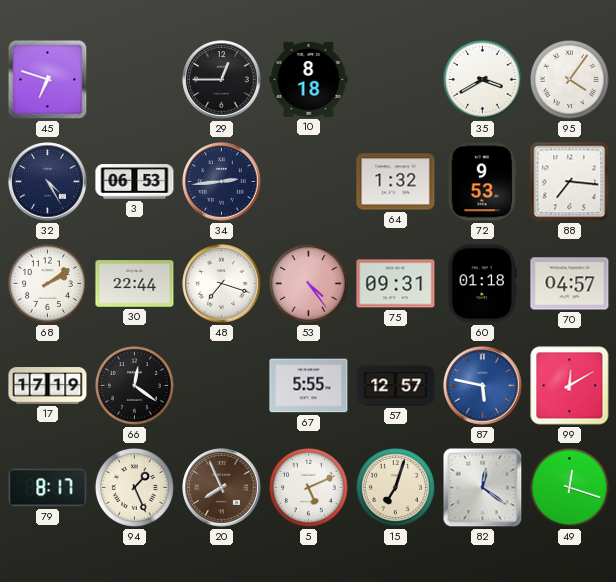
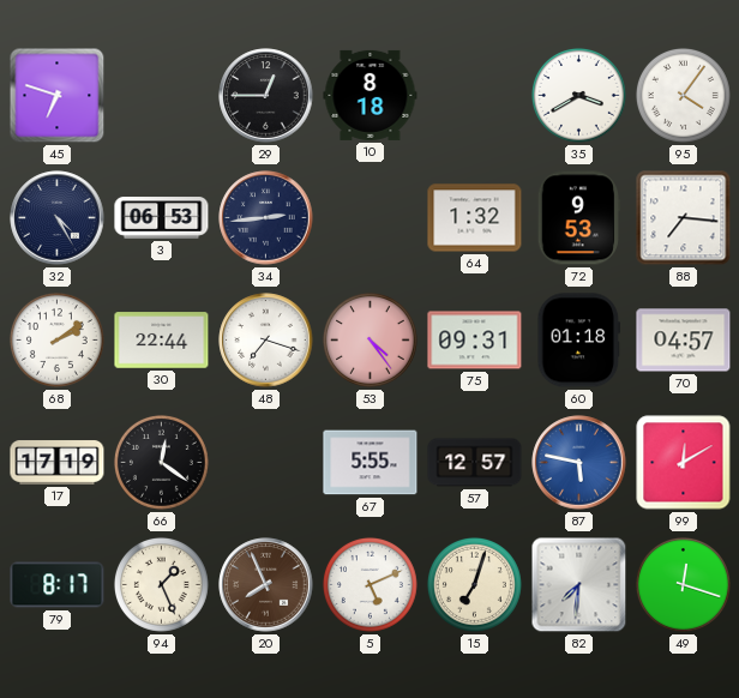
82: 12:21 -> 7:31
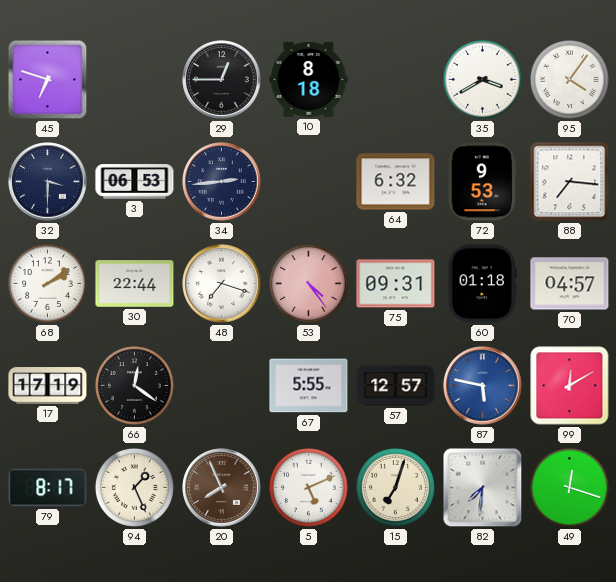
32: 4:25 -> 3:30
64: 1:32 -> 6:32
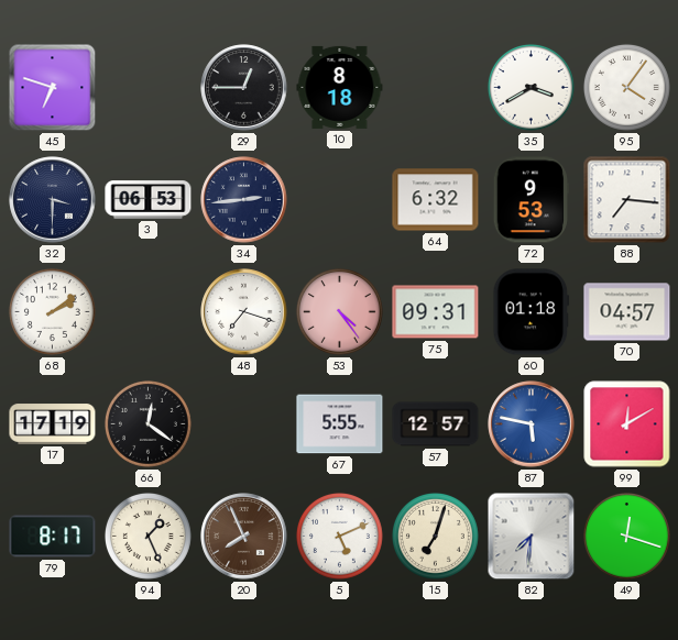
30: 22:44 -> none
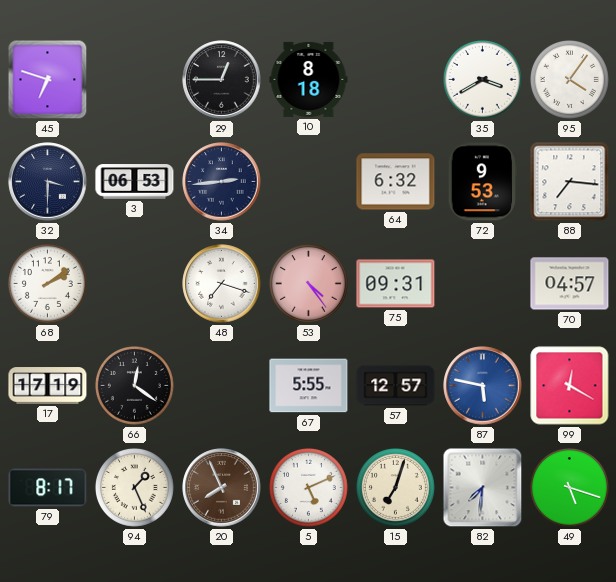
60: 01:18 -> none
99: 12:10 -> 12:20
49: 12:18 -> 5:18
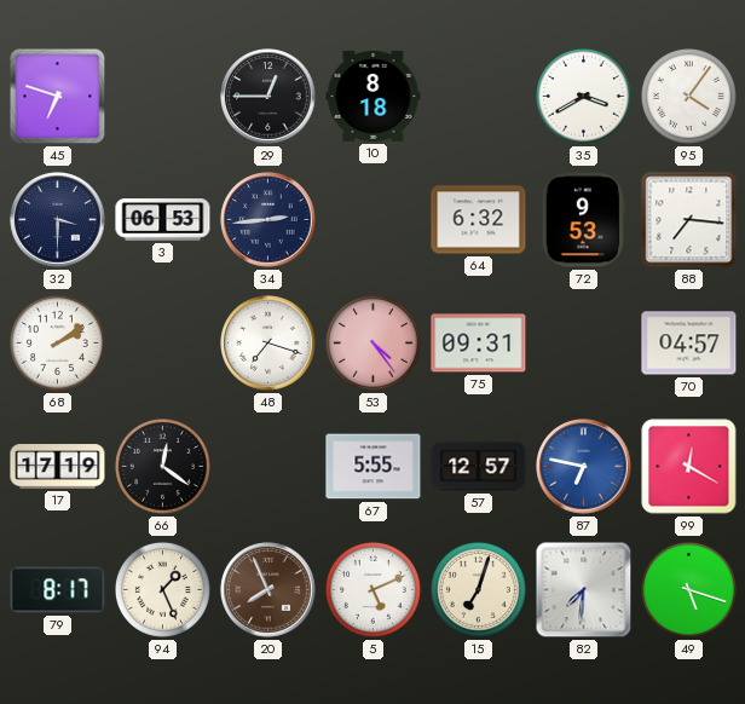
87: 5:47 -> 6:47
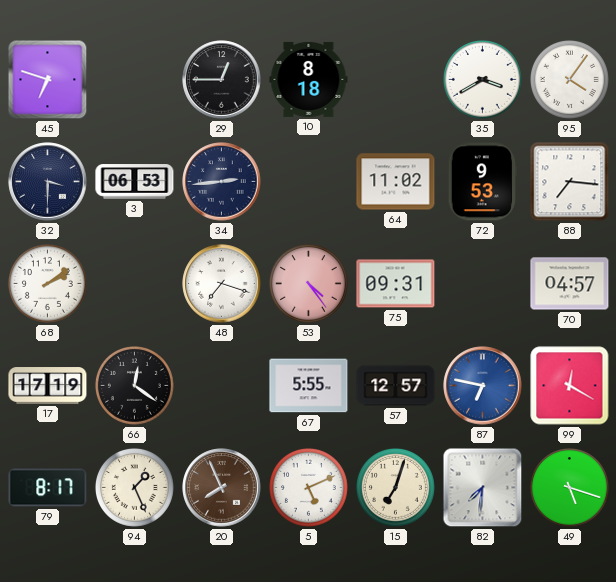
64: 6:32 -> 11:02
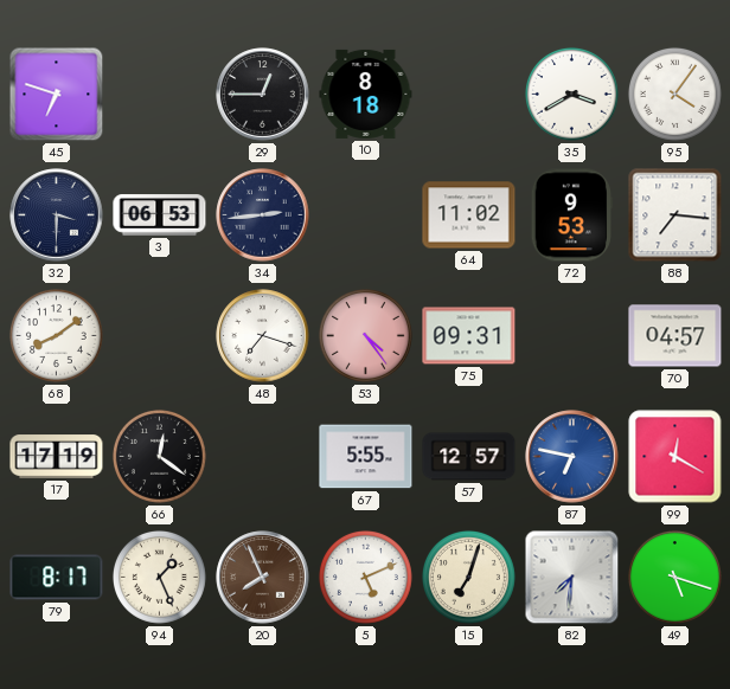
68: 2:09 -> 8:09
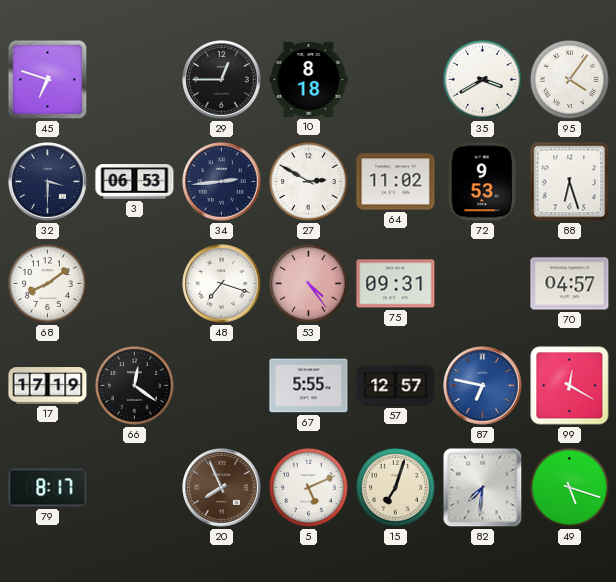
27: none -> 2:50
88: 7:16 -> 6:27
94: 1:26 -> none
